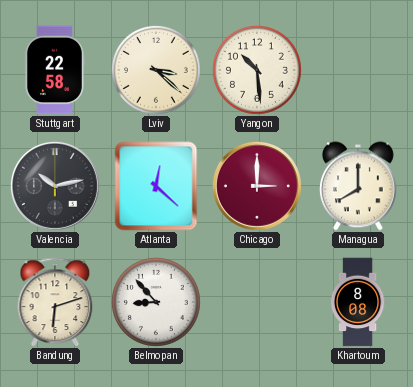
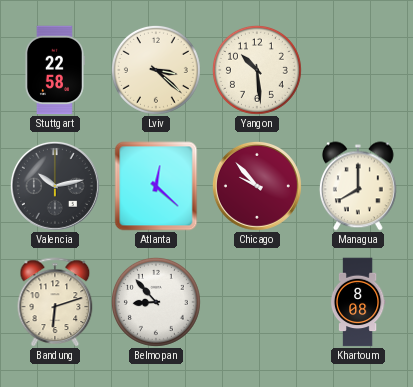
Chicago: 3:00 -> 9:53
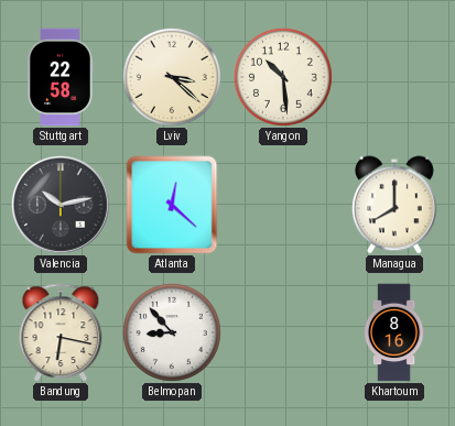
Chicago: 9:53 -> none
Bandung: 6:12 -> 6:17
Khartoum: 8:08 -> 8:16
